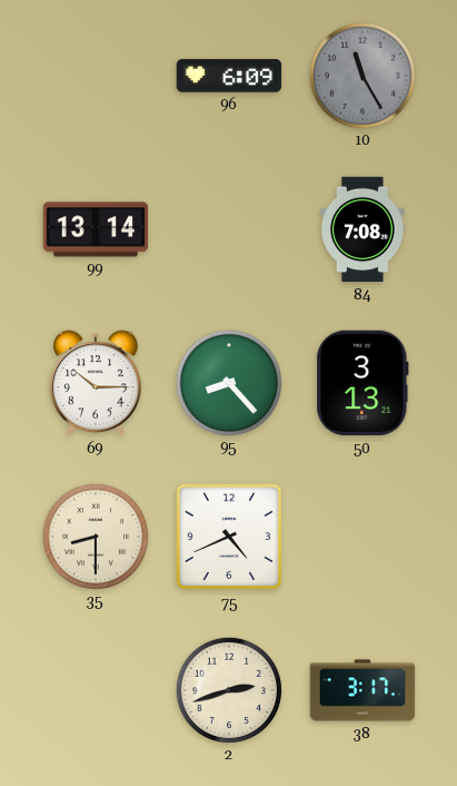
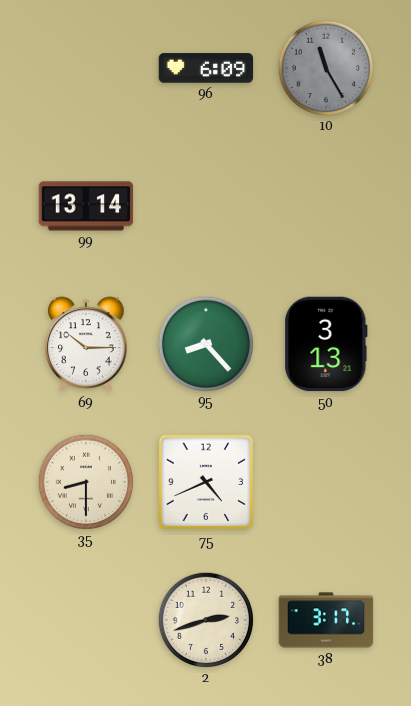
84: 7:08 -> none
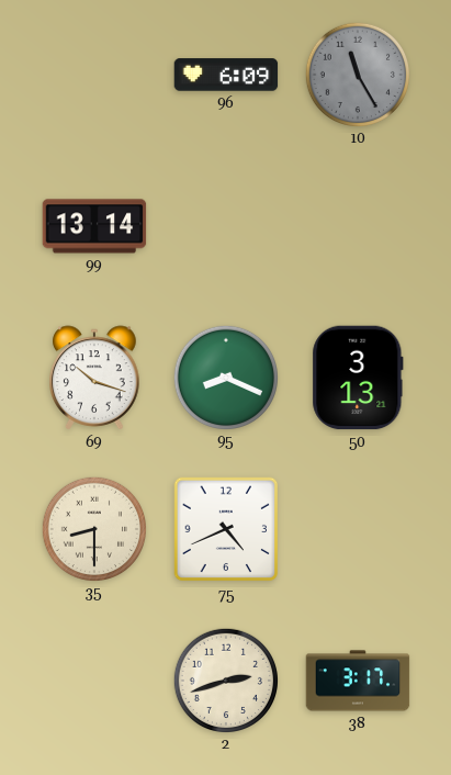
69: 10:15 -> 10:18
95: 8:23 -> 8:19
